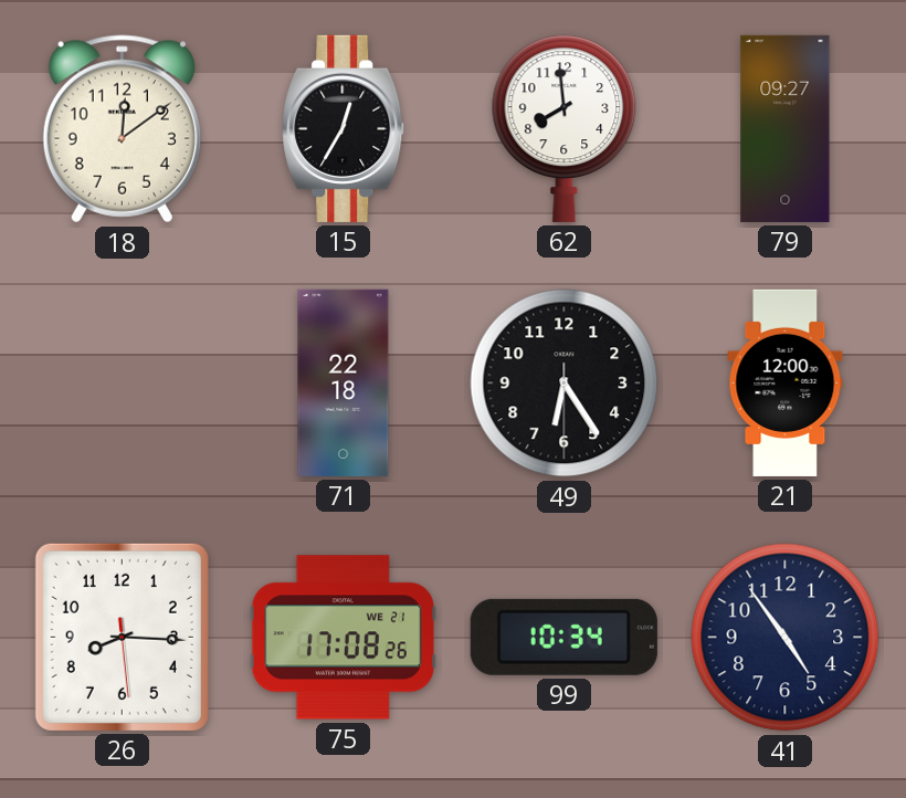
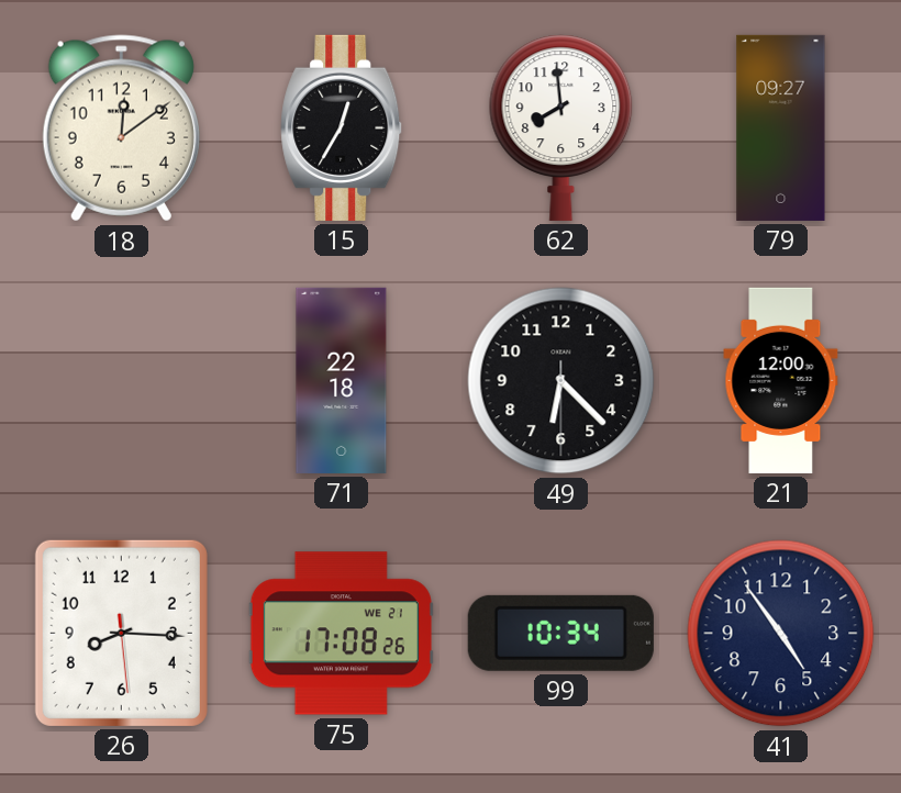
49: 6:24 -> 6:22
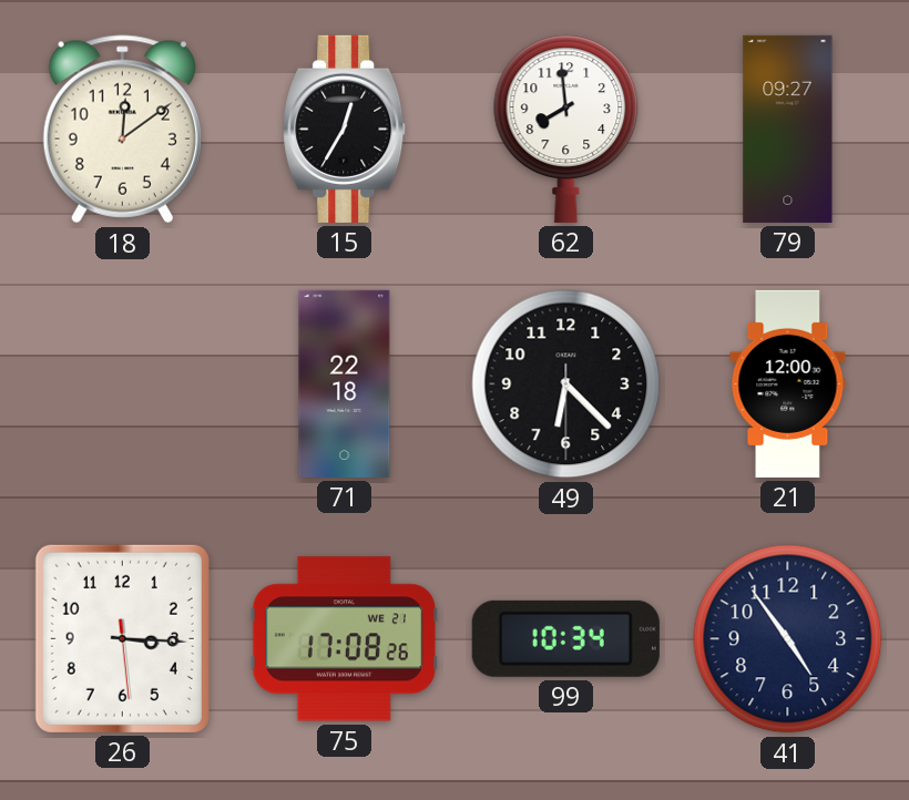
26: 8:15 -> 3:15
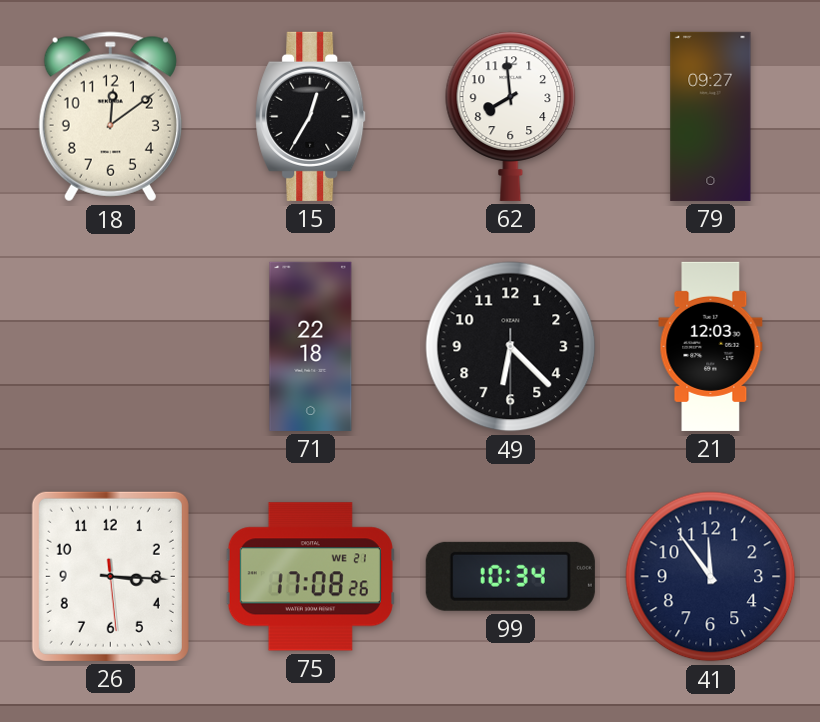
21: 12:00 -> 12:03
41: 4:54 -> 11:54
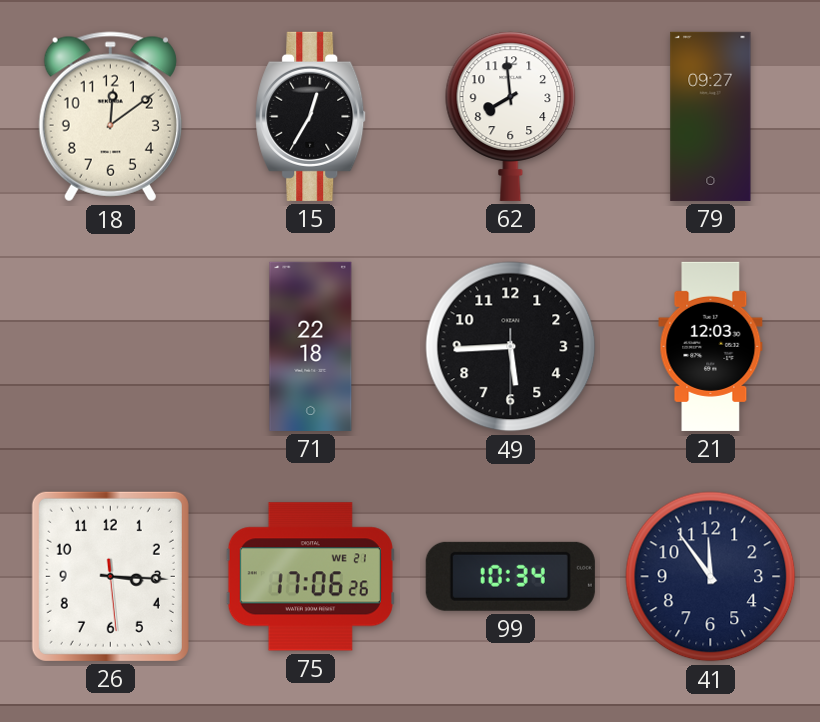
49: 6:22 -> 5:44
75: 17:08 -> 17:06
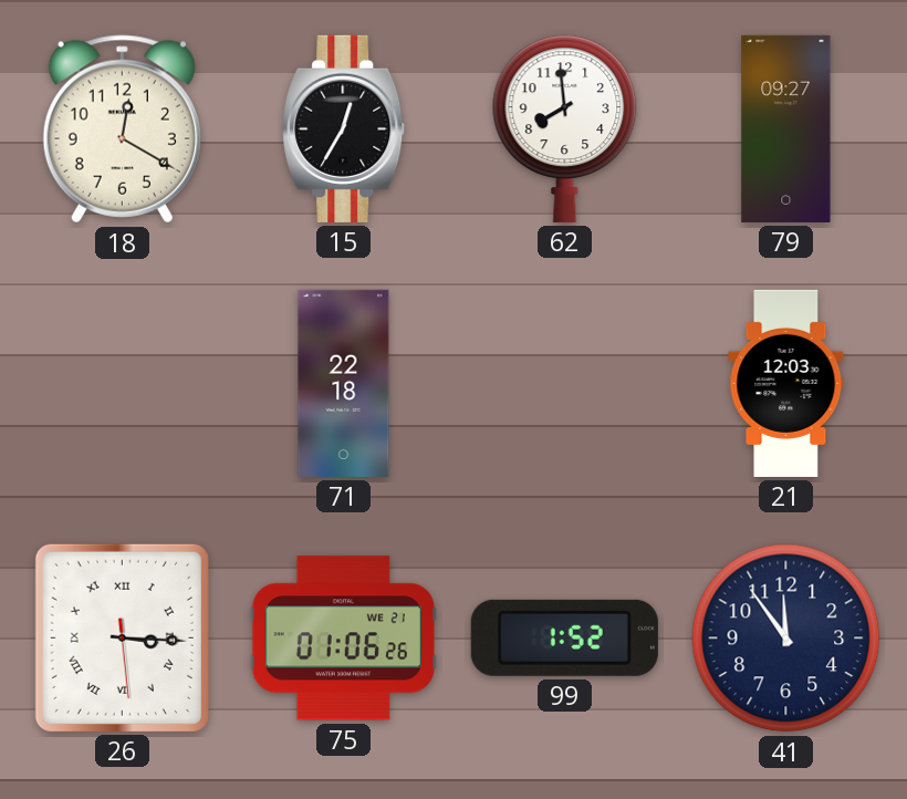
18: 12:09 -> 12:20
49: 5:44 -> none
26 numerals: Arabic -> Roman
75: 17:06 -> 01:06
99: 10:34 -> 1:52
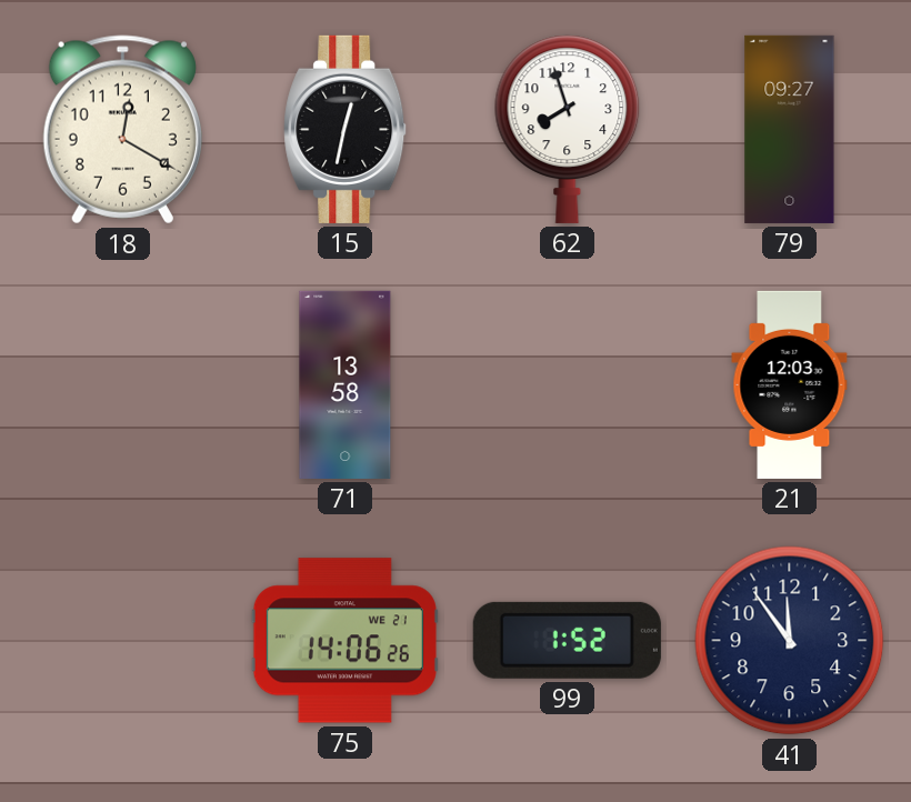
15: 12:35 -> 12:32
62: 7:59 -> 7:57
71: 22:18 -> 13:58
26: 3:15 -> none
75: 01:06 -> 14:06
